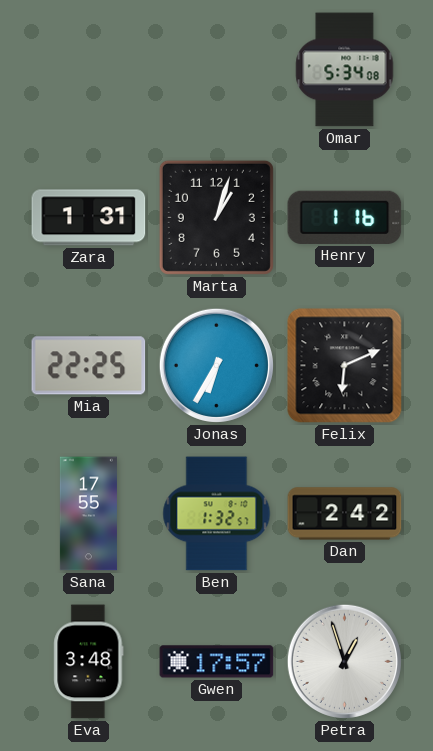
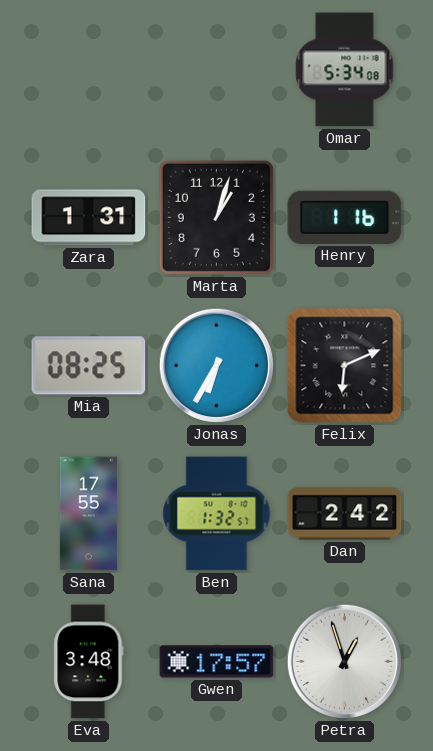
Mia: 22:25 -> 08:25
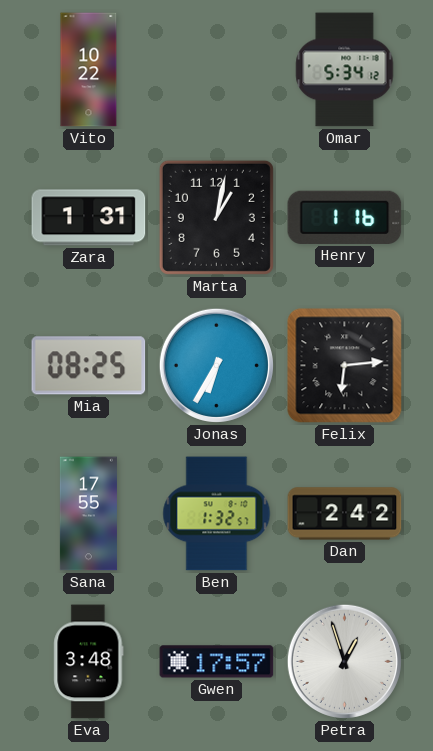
Vito: none -> 10:22
Omar: 5:34:08 -> 5:34:12
Marta: 1:03 -> 1:02
Felix: 6:11 -> 6:14
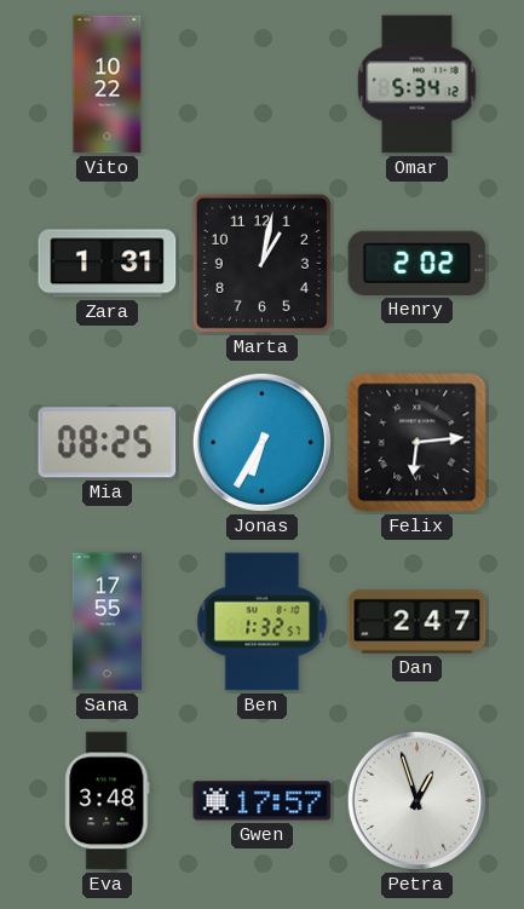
Henry: 1:16 -> 2:02
Dan: 2:42 -> 2:47
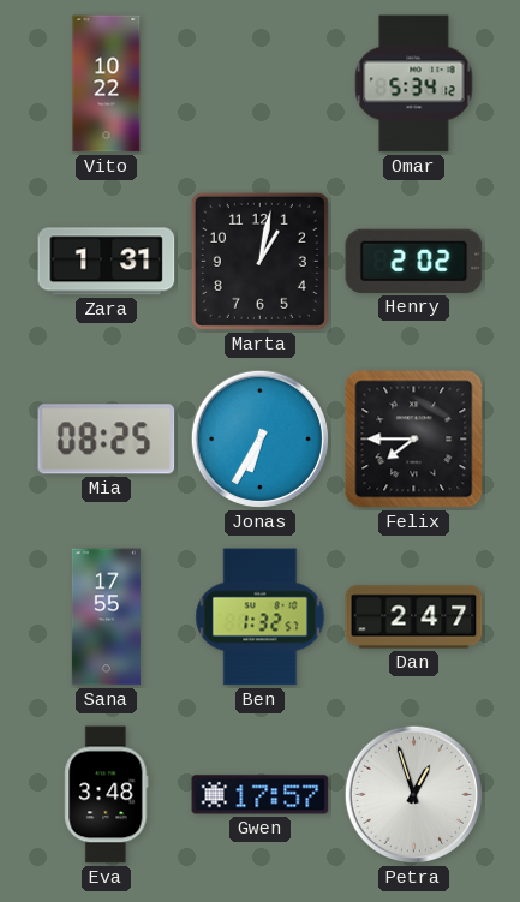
Felix: 6:14 -> 7:45
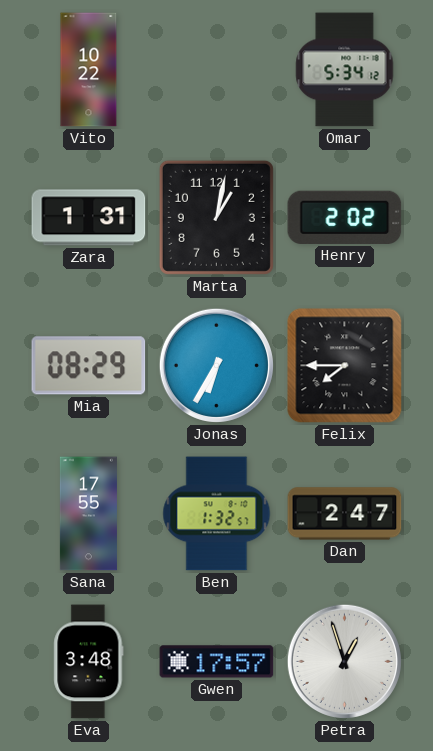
Mia: 08:25 -> 08:29
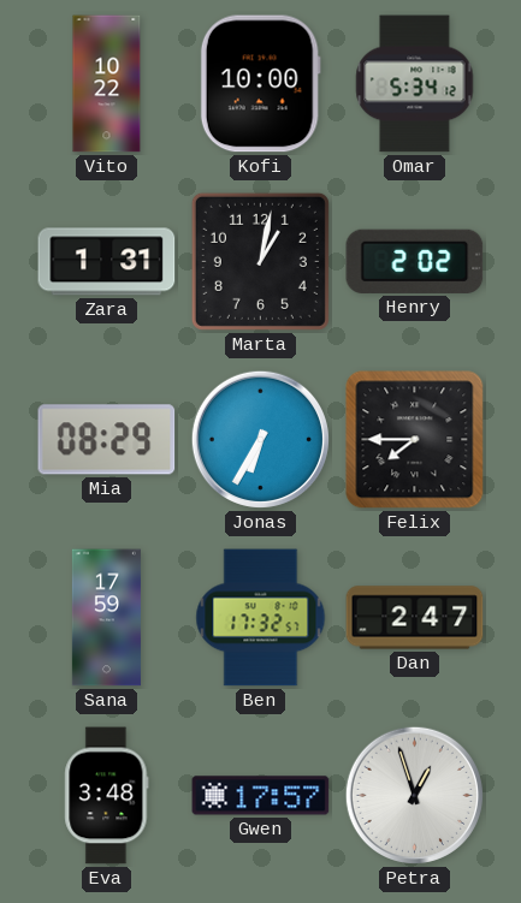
Kofi: none -> 10:00
Sana: 17:55 -> 17:59
Ben: 1:32 -> 17:32
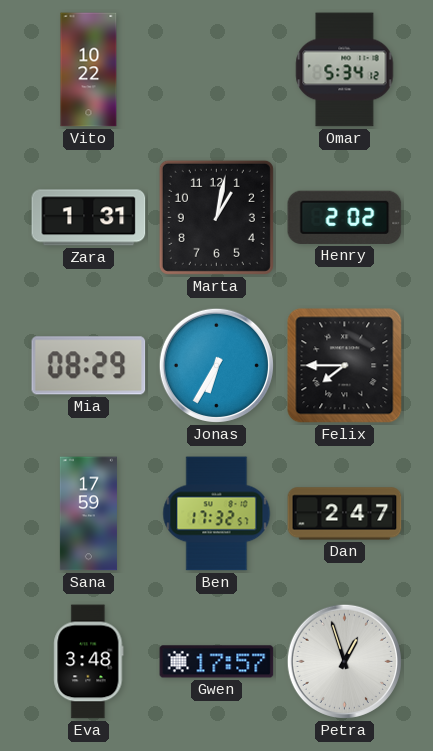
Kofi: 10:00 -> none
